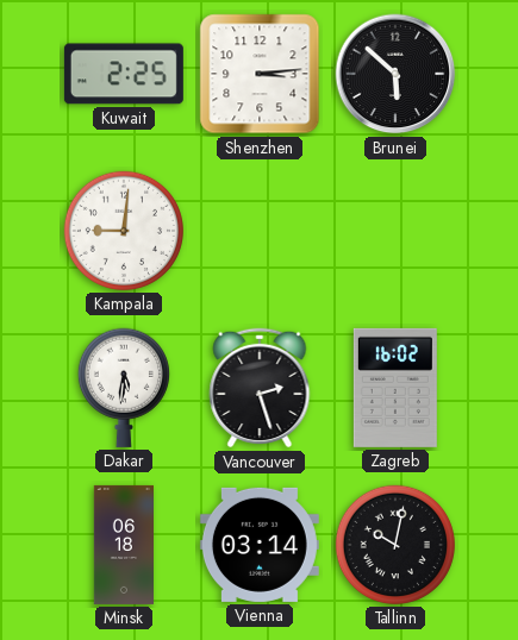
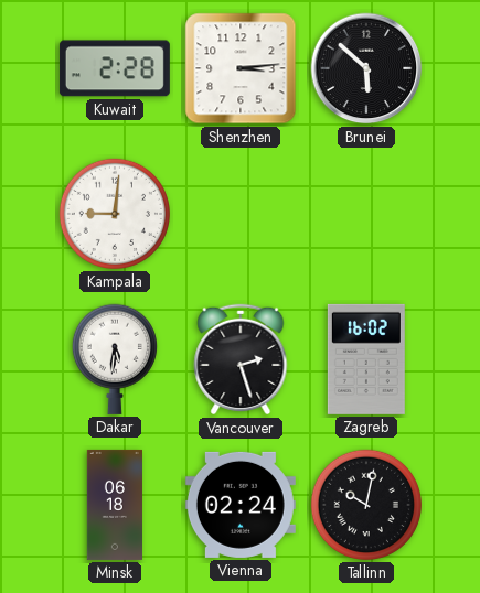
Kuwait: 2:25 -> 2:28
Vienna: 03:14 -> 02:24
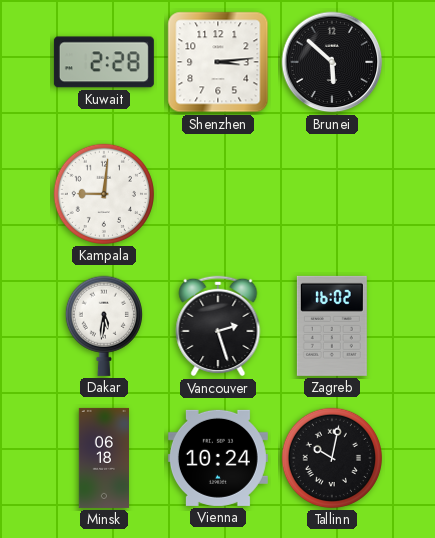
Vienna: 02:24 -> 10:24
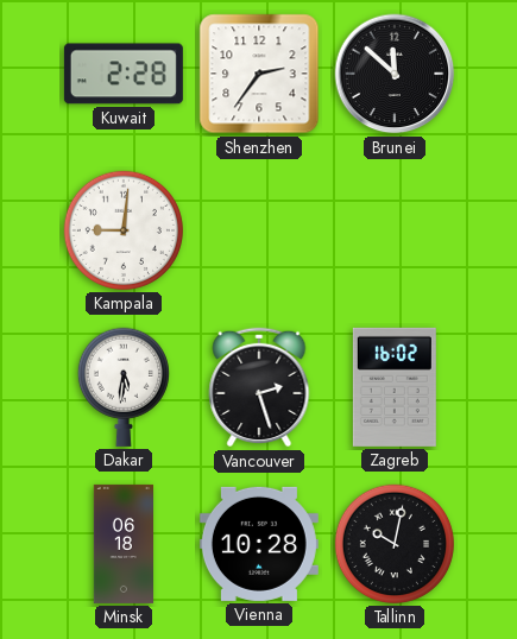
Shenzhen: 3:14 -> 2:36
Brunei: 5:52 -> 11:52
Vienna: 10:24 -> 10:28
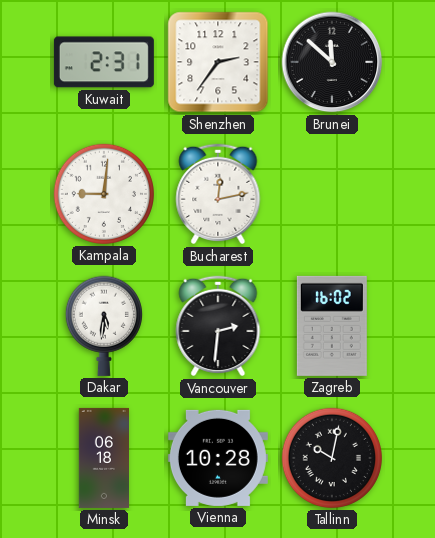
Kuwait: 2:28 -> 2:31
Bucharest: none -> 12:13
Vancouver: 2:27 -> 2:31
